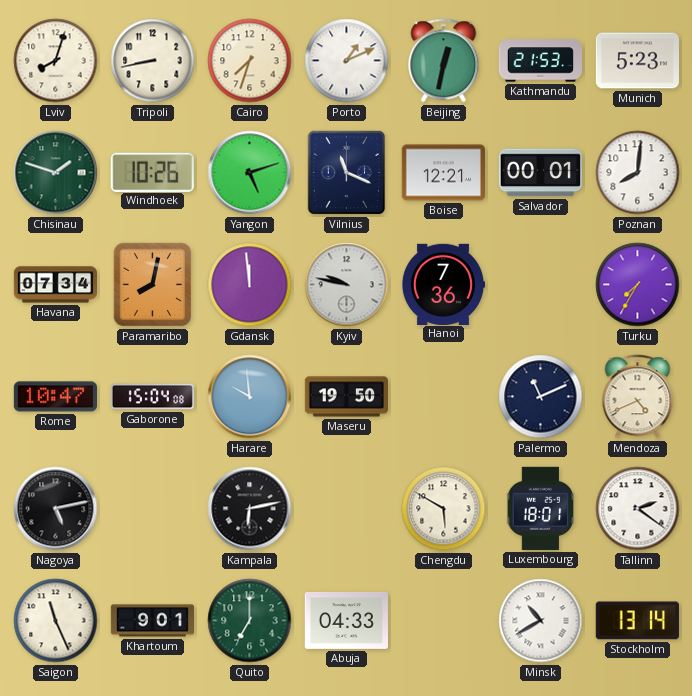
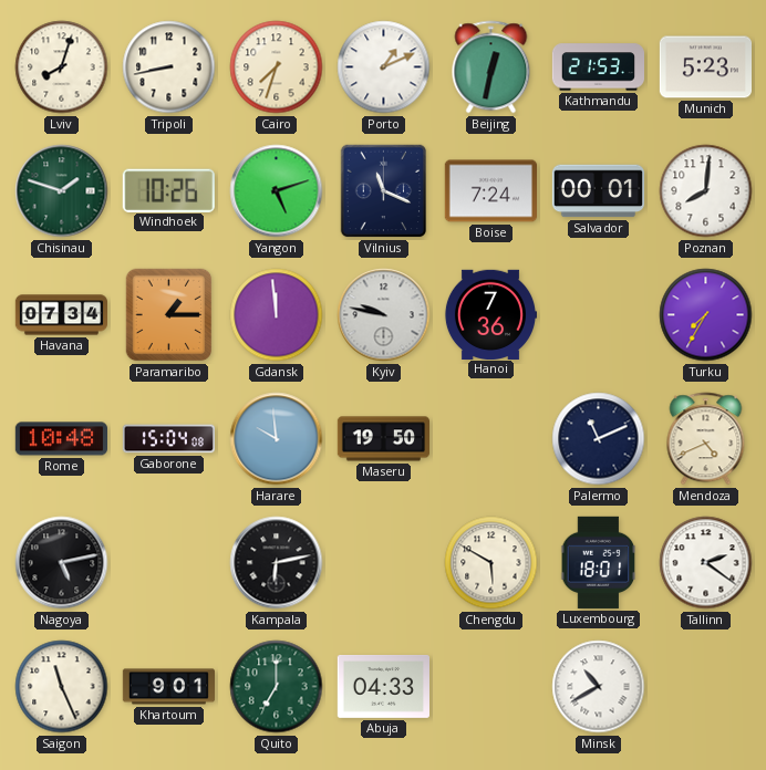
Boise: 12:21 -> 7:24
Paramaribo: 8:02 -> 1:15
Rome: 10:47 -> 10:48
Stockholm: 13:14 -> none
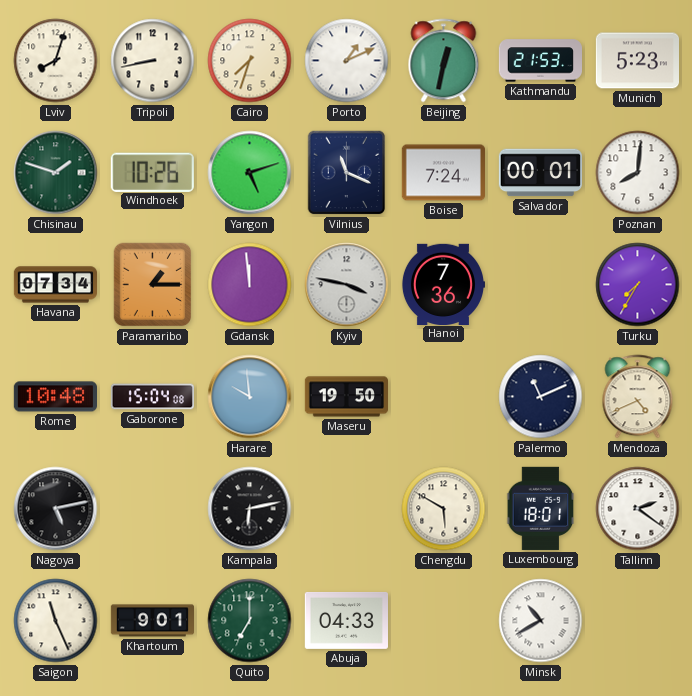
Kyiv: 9:47 -> 3:47
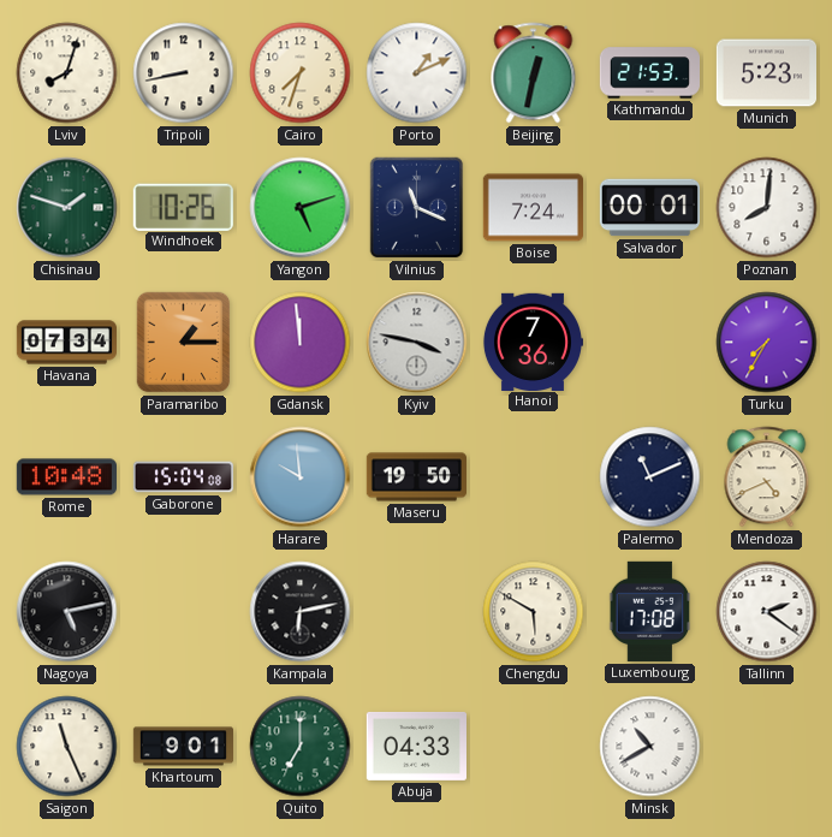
Luxembourg: 18:01 -> 17:08
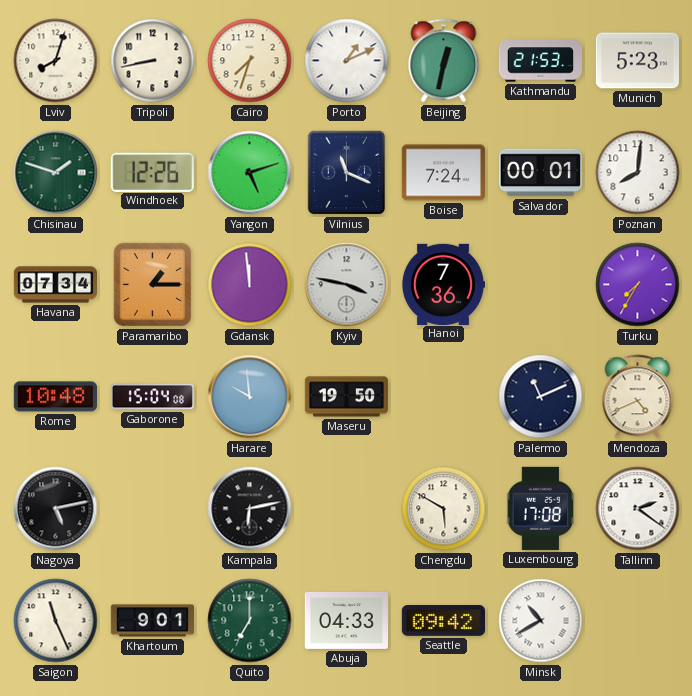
Windhoek: 10:26 -> 12:26
Seattle: none -> 09:42
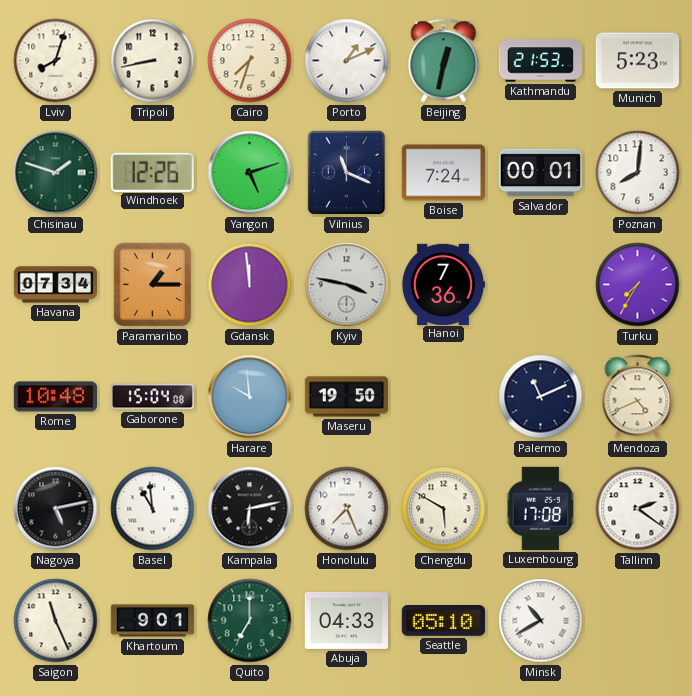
Basel: none -> 10:59
Honolulu: none -> 7:26
Seattle: 09:42 -> 05:10
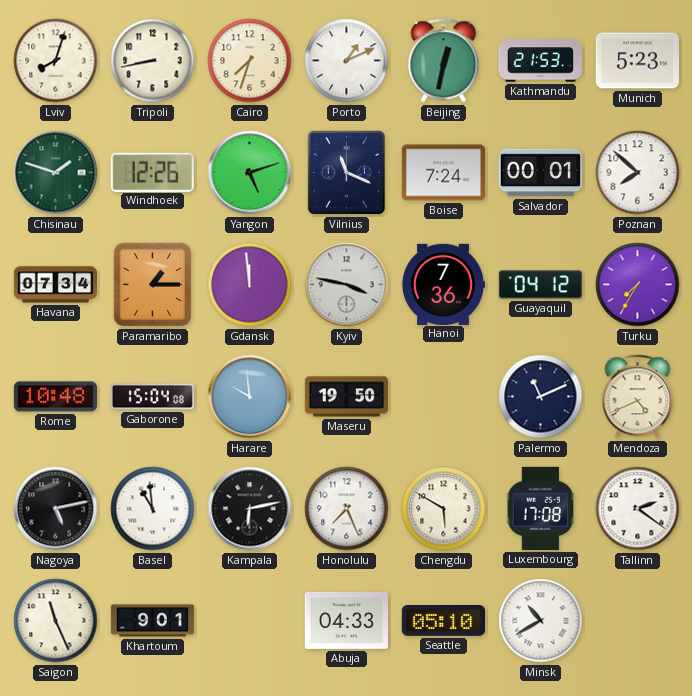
Poznan: 8:01 -> 7:52
Guayaquil: none -> 04:12
Quito: 7:00 -> none
